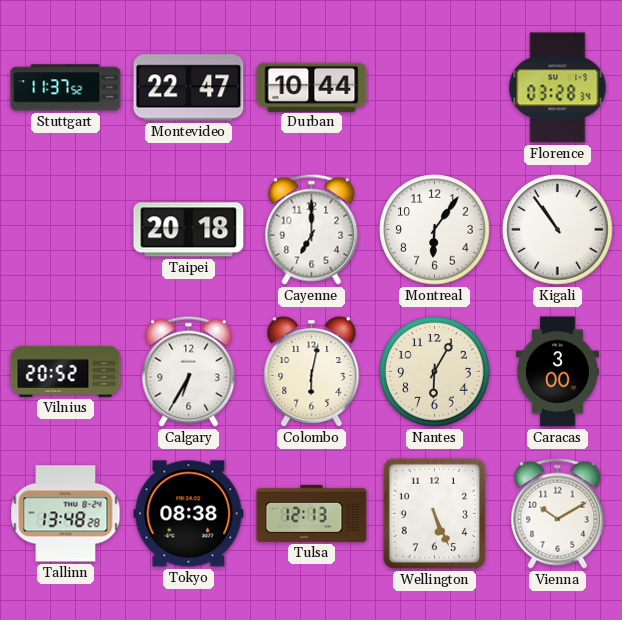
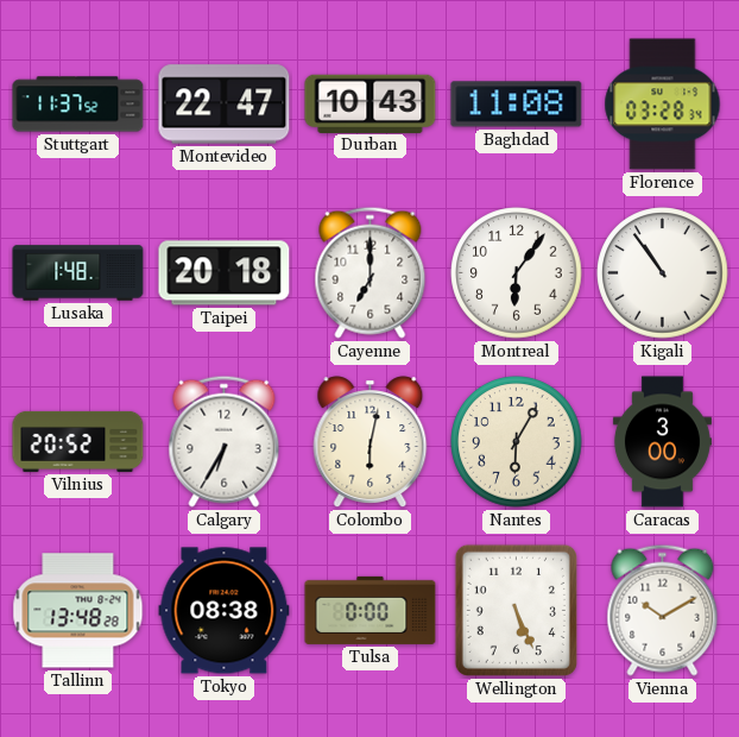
Durban: 10:44 -> 10:43
Baghdad: none -> 11:08
Lusaka: none -> 1:48
Tulsa: 12:13 -> 0:00
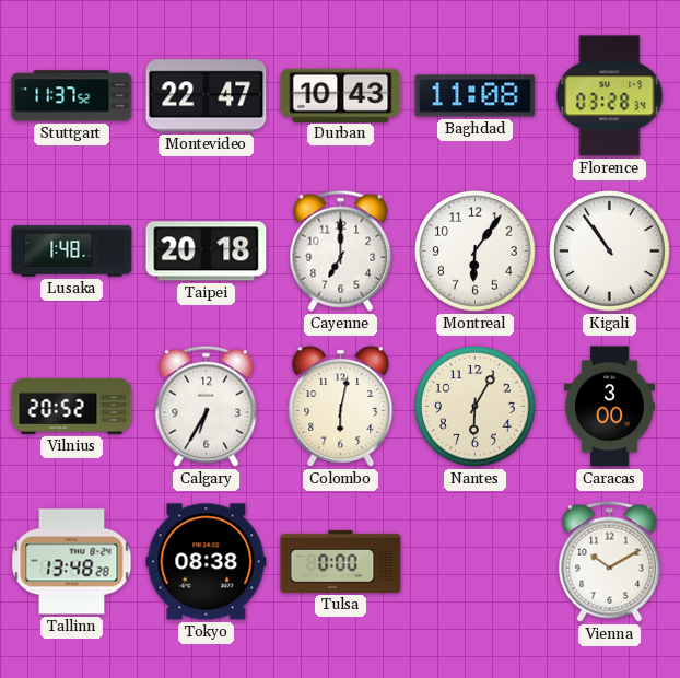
Wellington: 5:26 -> none
